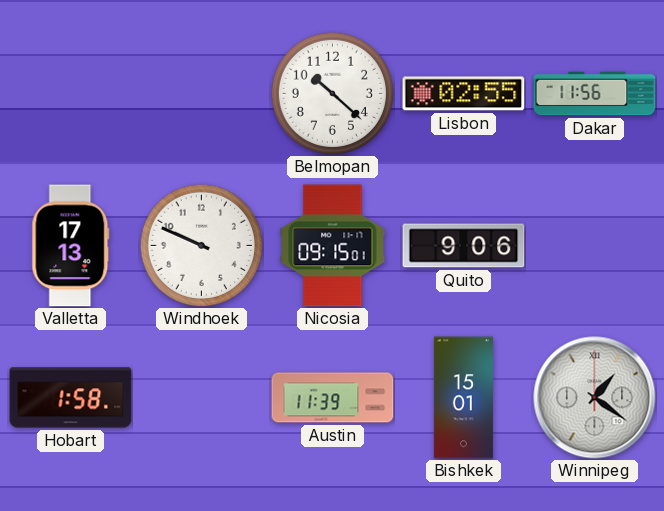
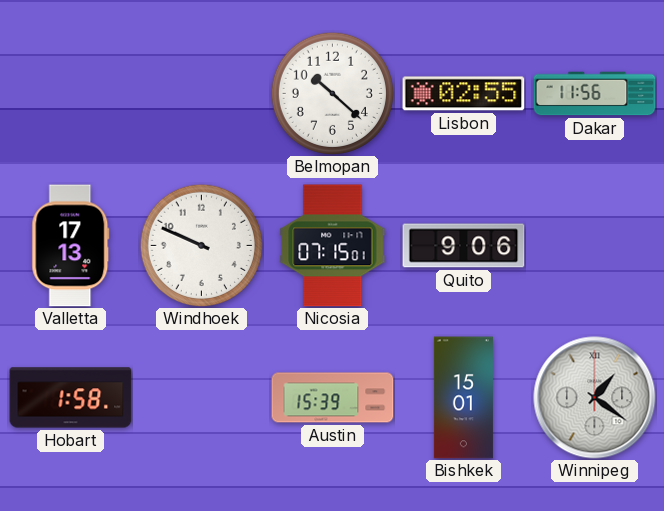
Nicosia: 09:15 -> 07:15
Austin: 11:39 -> 15:39
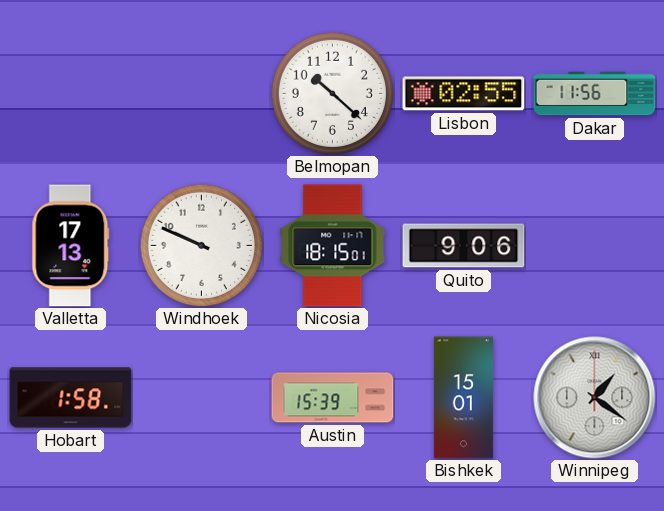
Nicosia: 07:15 -> 18:15
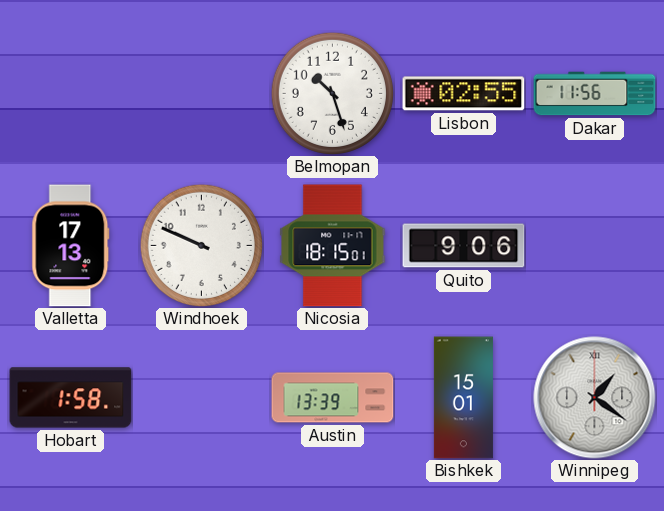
Belmopan: 10:22 -> 10:27
Austin: 15:39 -> 13:39
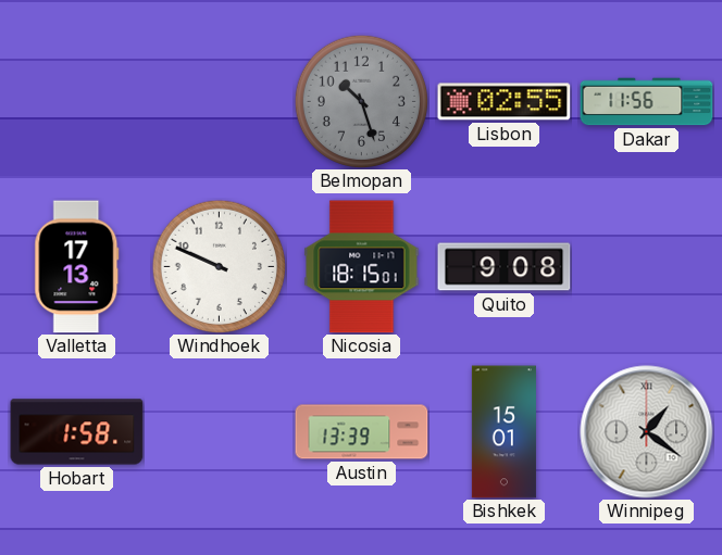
Belmopan dial: white -> grey
Quito: 9:06 -> 9:08
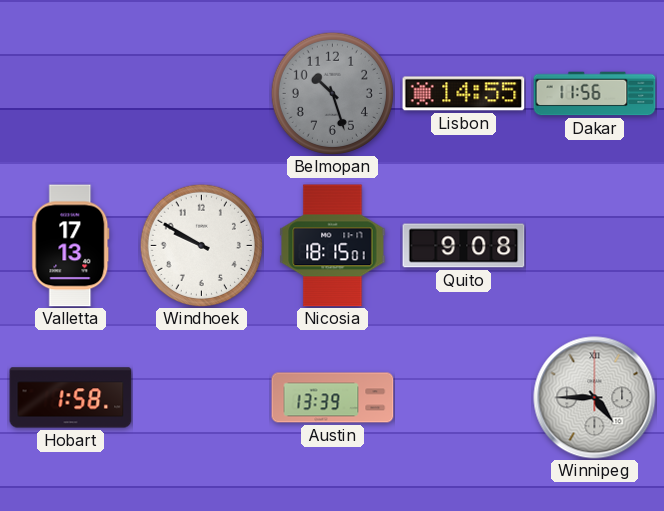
Lisbon: 02:55 -> 14:55
Windhoek: 9:49 -> 9:50
Bishkek: 15:01 -> none
Winnipeg: 1:21 -> 4:45
